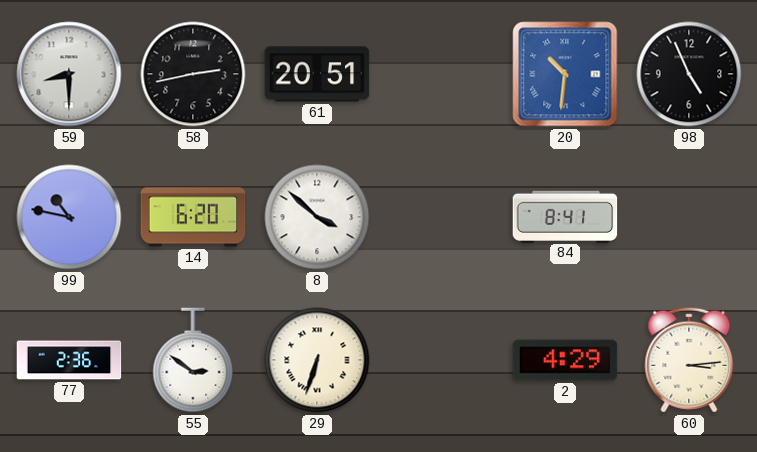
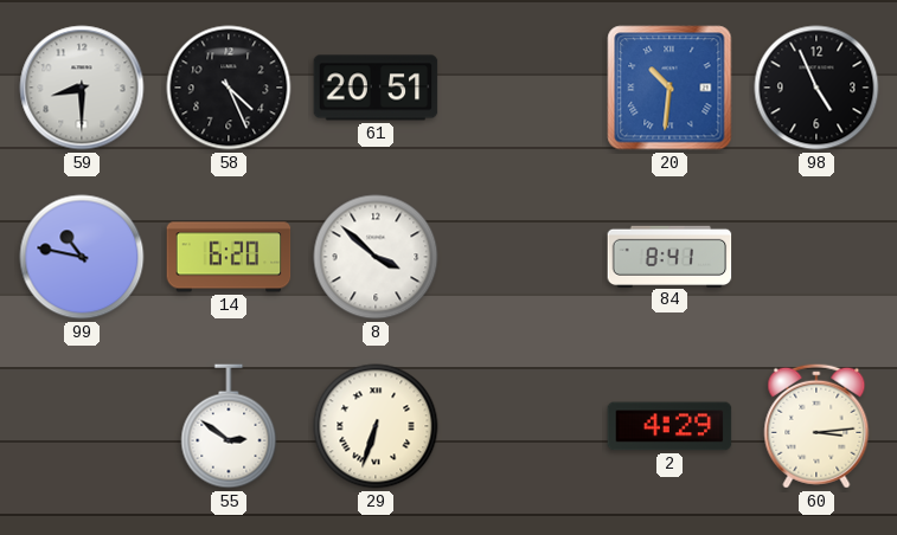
58: 2:43 -> 4:26
77: 2:36 -> none
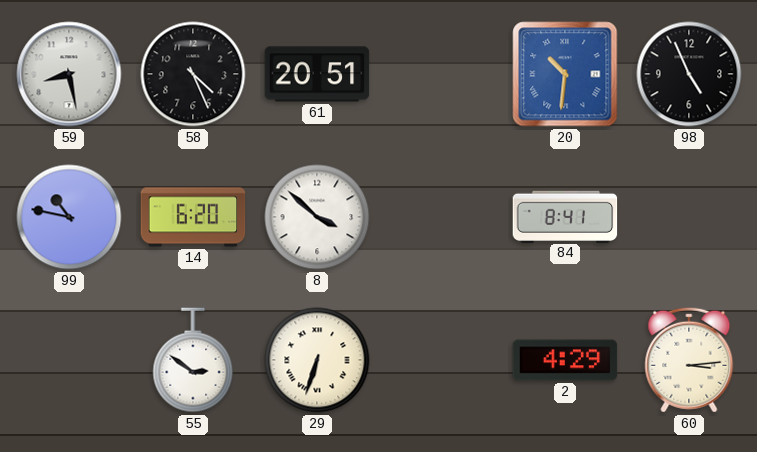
59: 8:30 -> 8:28
